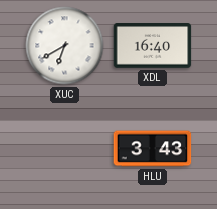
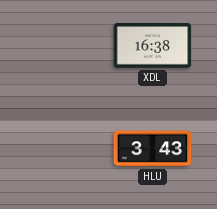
XUC: 6:40 -> none
XDL: 16:40 -> 16:38
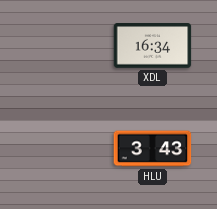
XDL: 16:38 -> 16:34
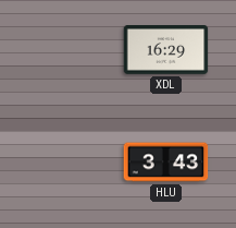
XDL: 16:34 -> 16:29
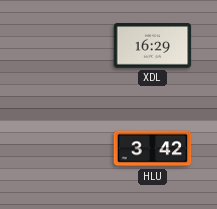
HLU: 3:43 -> 3:42
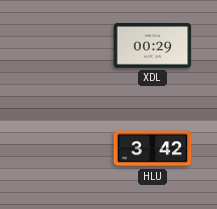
XDL: 16:29 -> 00:29
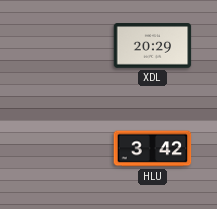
XDL: 00:29 -> 20:29
